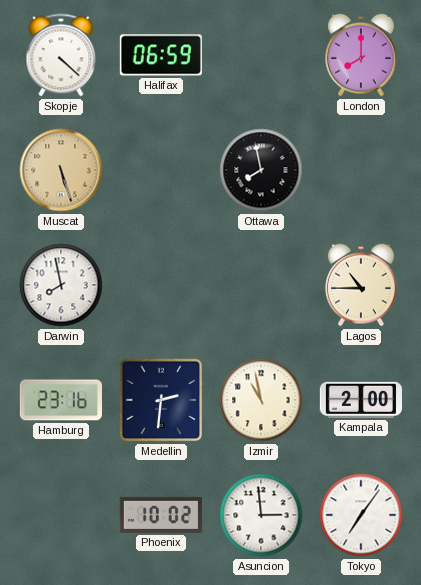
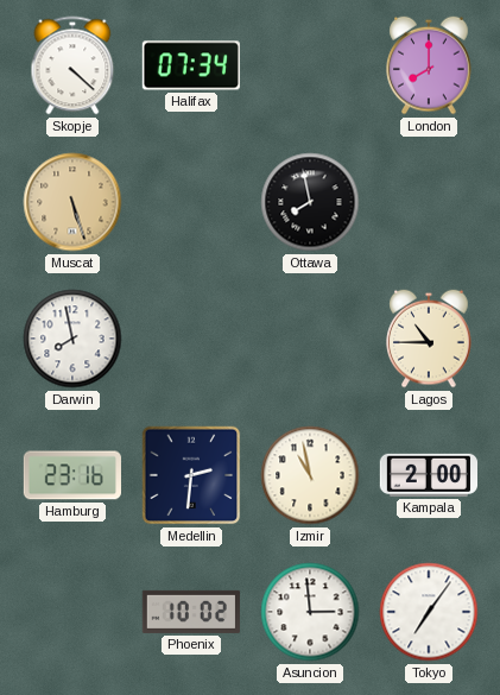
Halifax: 06:59 -> 07:34
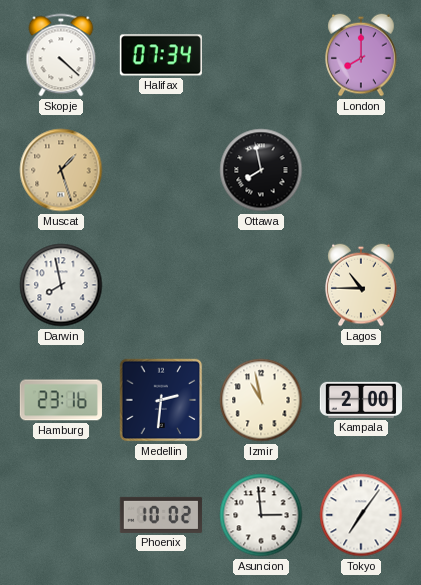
Muscat: 5:27 -> 1:27
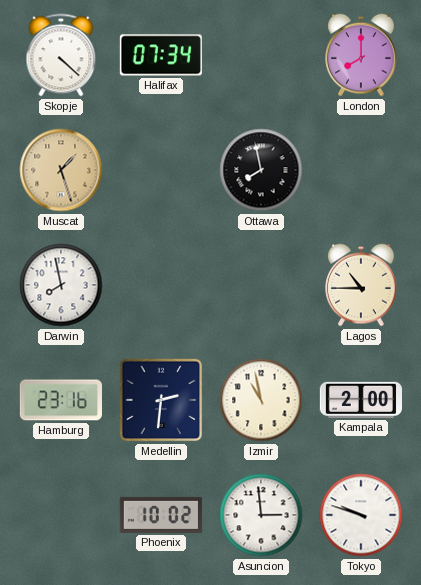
Tokyo: 7:06 -> 9:48
